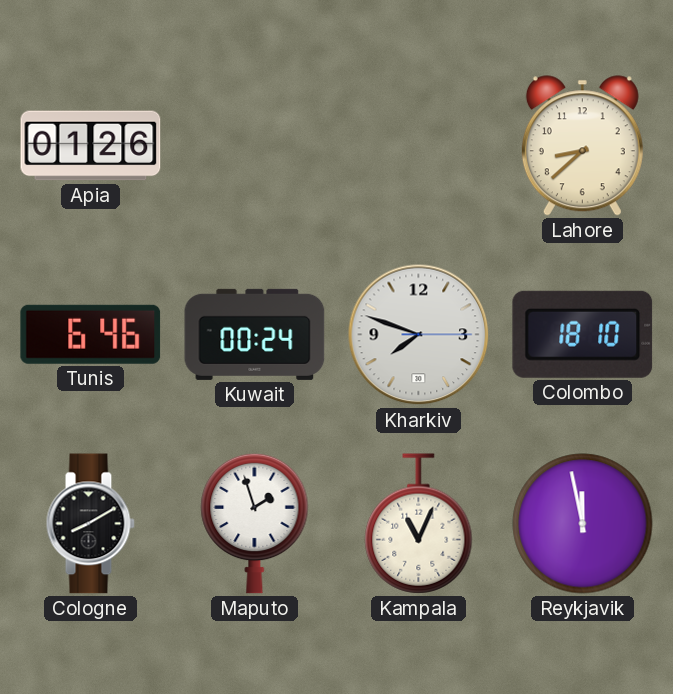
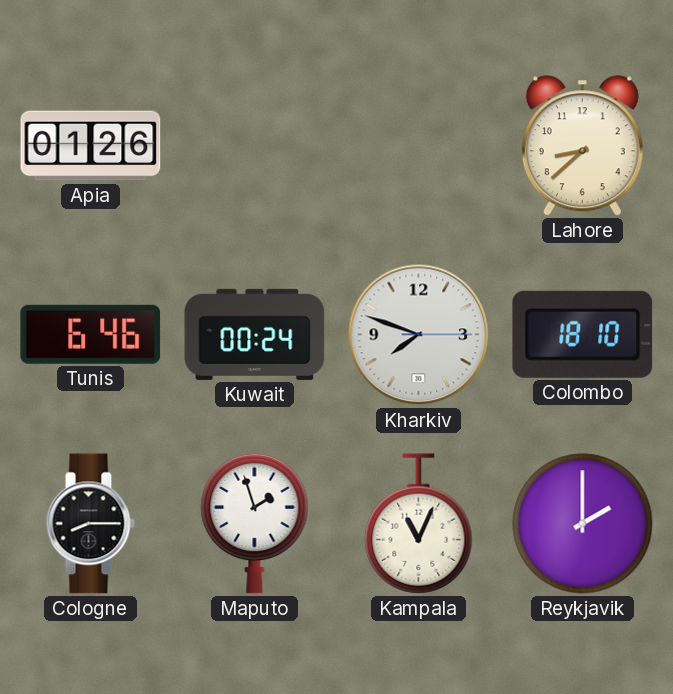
Cologne: 8:10 -> 8:15
Reykjavik: 11:58 -> 2:00
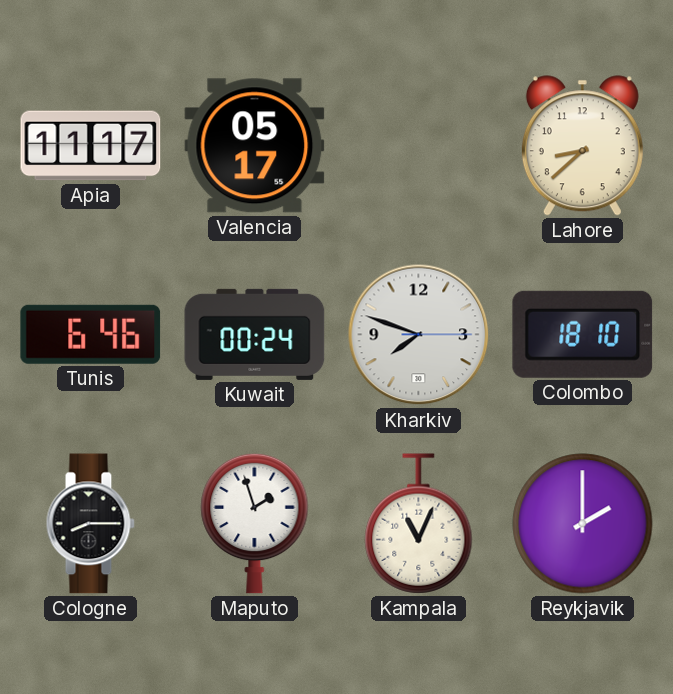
Apia: 01:26 -> 11:17
Valencia: none -> 05:17
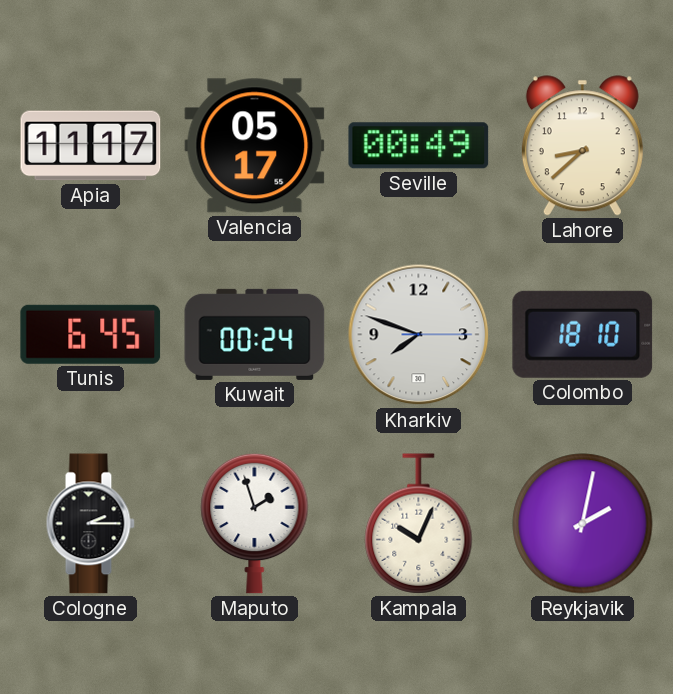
Seville: none -> 00:49
Tunis: 6:46 -> 6:45
Cologne: 8:15 -> 2:15
Kampala: 11:04 -> 10:04
Reykjavik: 2:00 -> 2:02
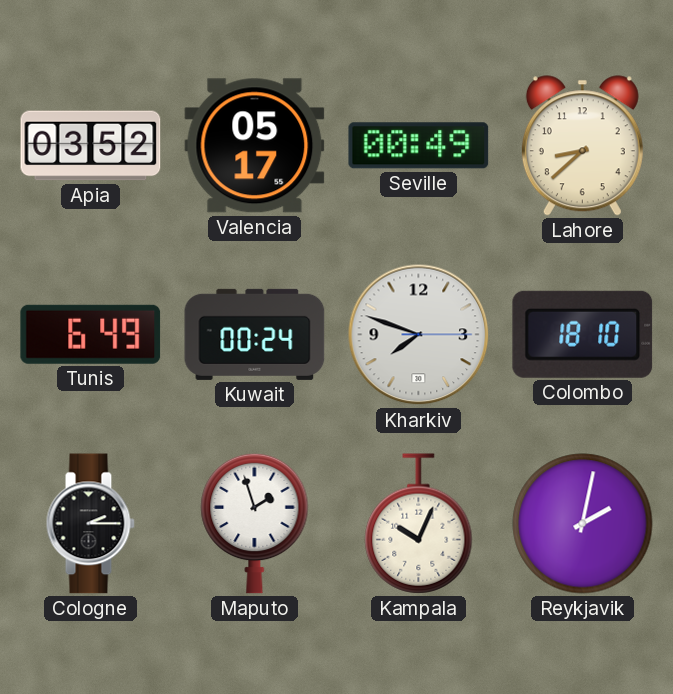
Apia: 11:17 -> 03:52
Tunis: 6:45 -> 6:49
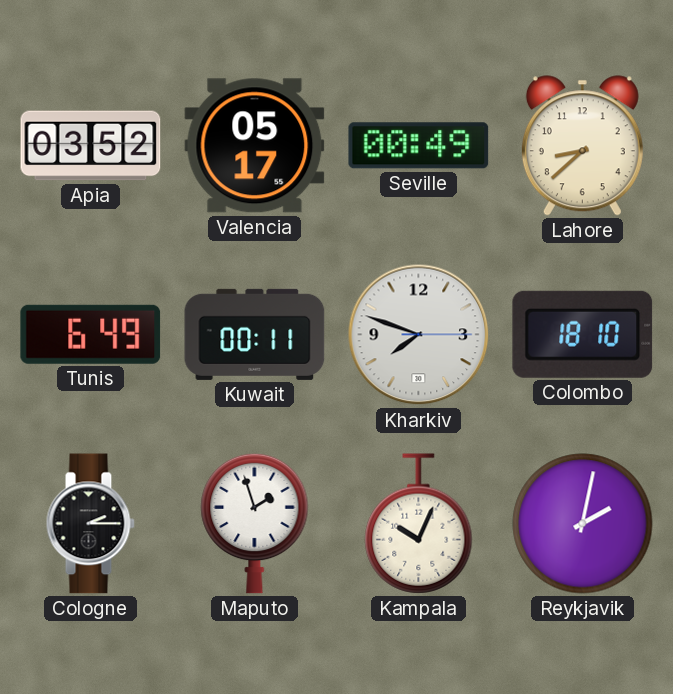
Kuwait: 00:24 -> 00:11
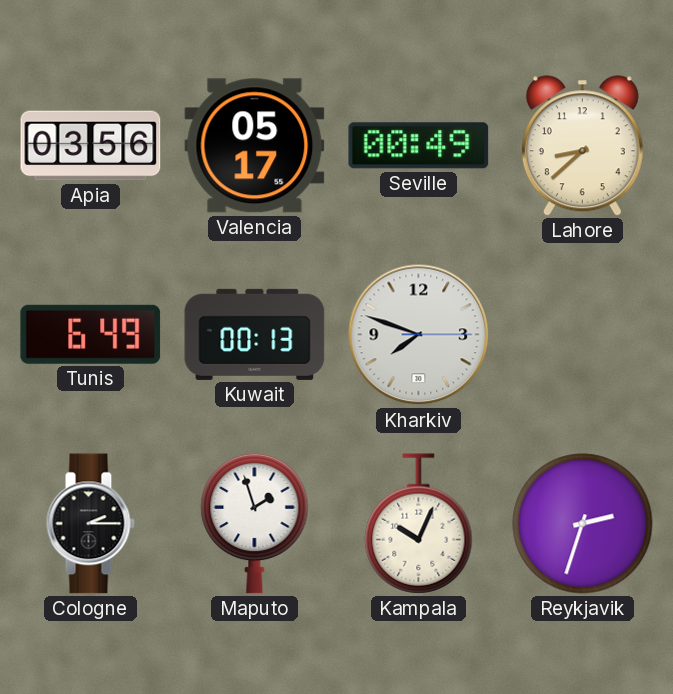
Apia: 03:52 -> 03:56
Kuwait: 00:11 -> 00:13
Colombo: 18:10 -> none
Reykjavik: 2:02 -> 2:33
